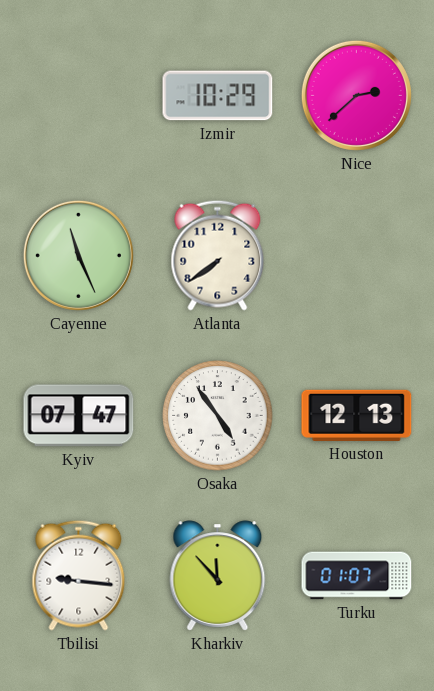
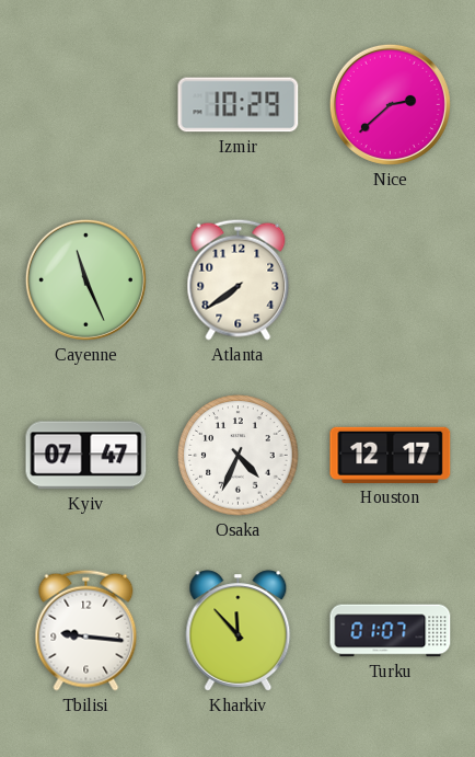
Osaka: 4:54 -> 4:34
Houston: 12:13 -> 12:17
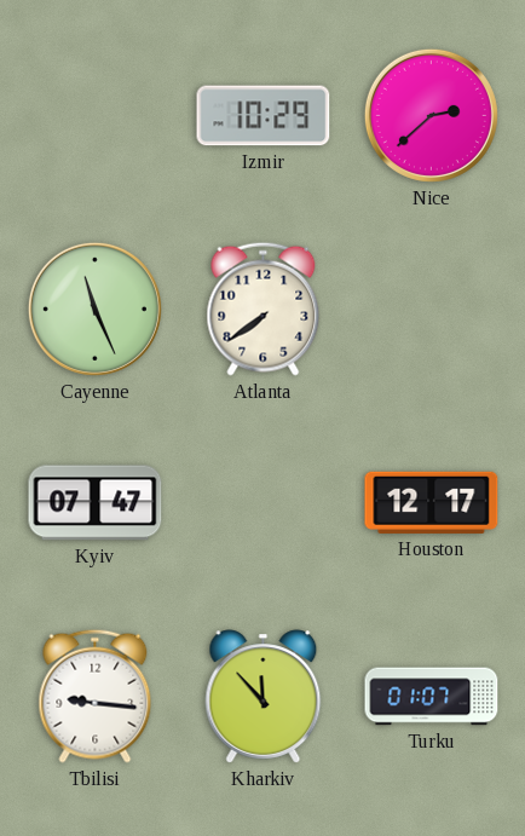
Osaka: 4:34 -> none
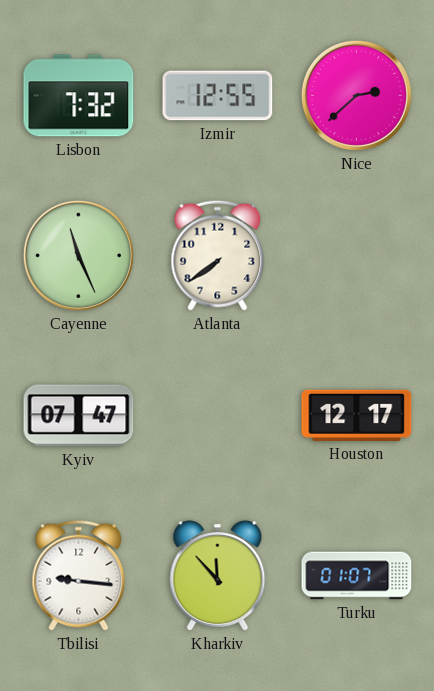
Lisbon: none -> 7:32
Izmir: 10:29 -> 12:55
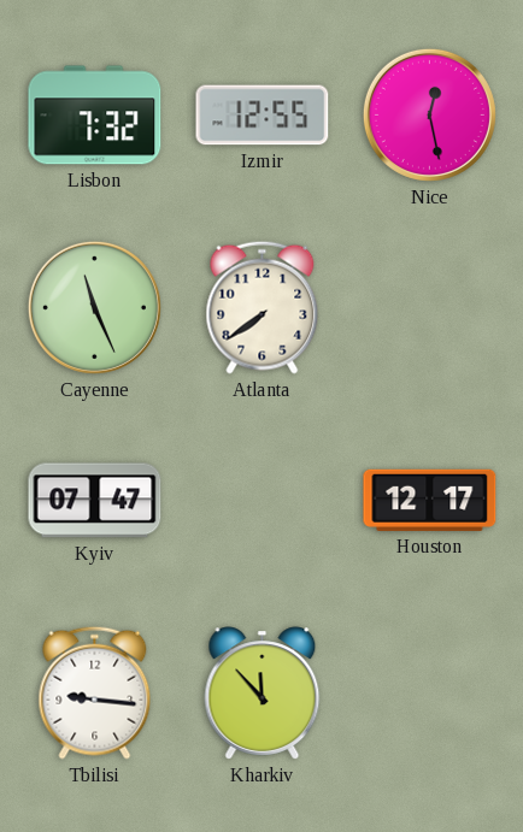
Nice: 2:38 -> 12:28
Turku: 01:07 -> none
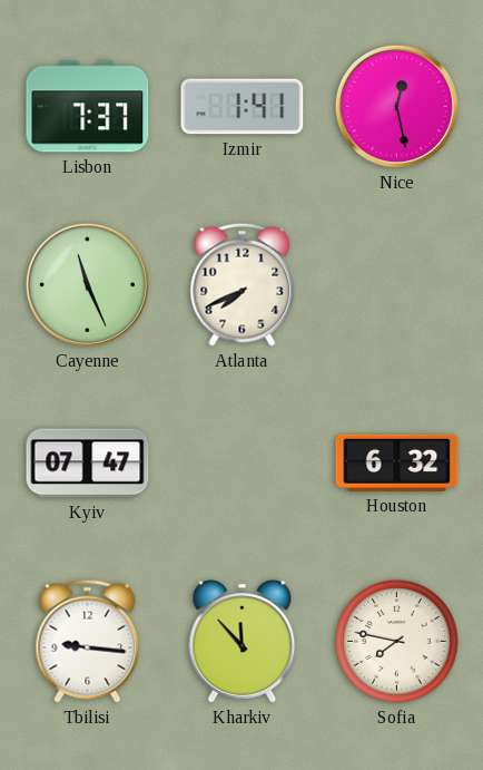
Lisbon: 7:32 -> 7:37
Izmir: 12:55 -> 1:41
Atlanta: 7:39 -> 7:41
Houston: 12:17 -> 6:32
Sofia: none -> 7:47
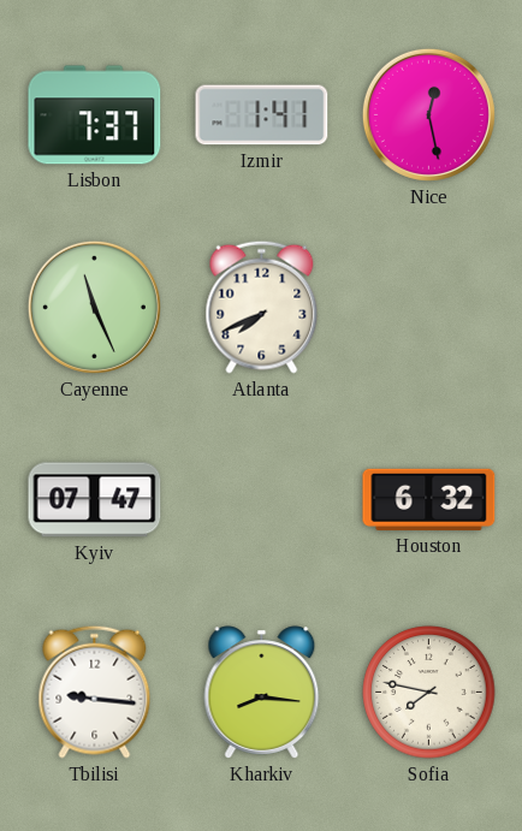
Kharkiv: 11:53 -> 8:16
